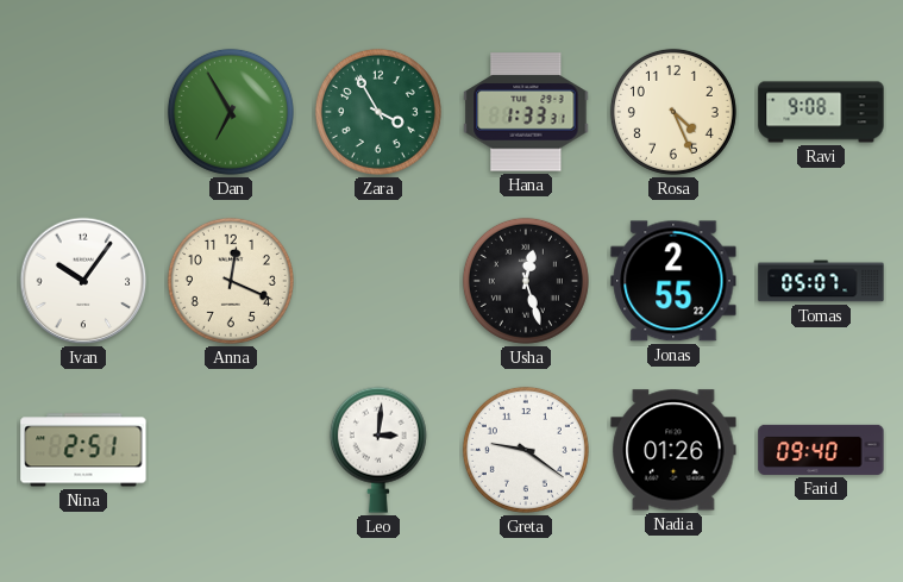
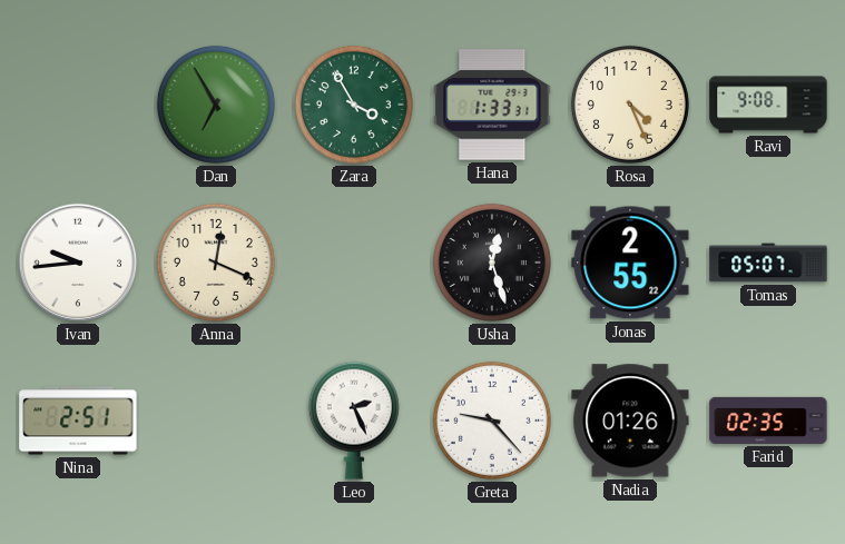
Ivan: 10:06 -> 9:44
Leo: 3:01 -> 2:26
Greta: 9:21 -> 9:23
Farid: 09:40 -> 02:35
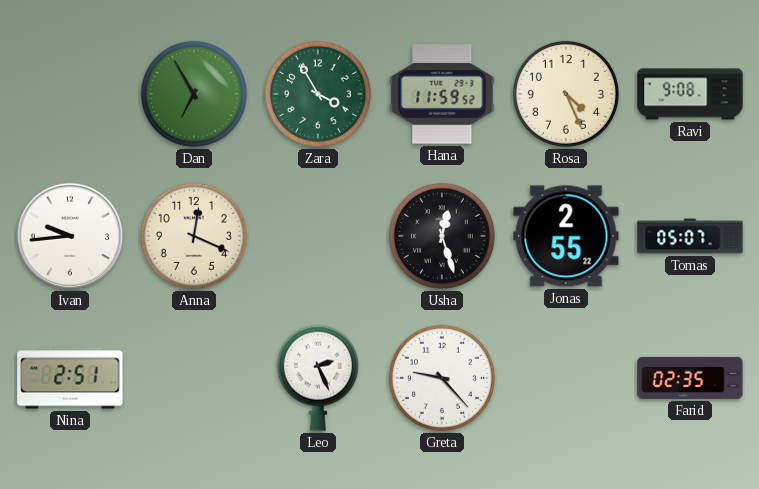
Hana: 1:33 -> 11:59
Nadia: 01:26 -> none
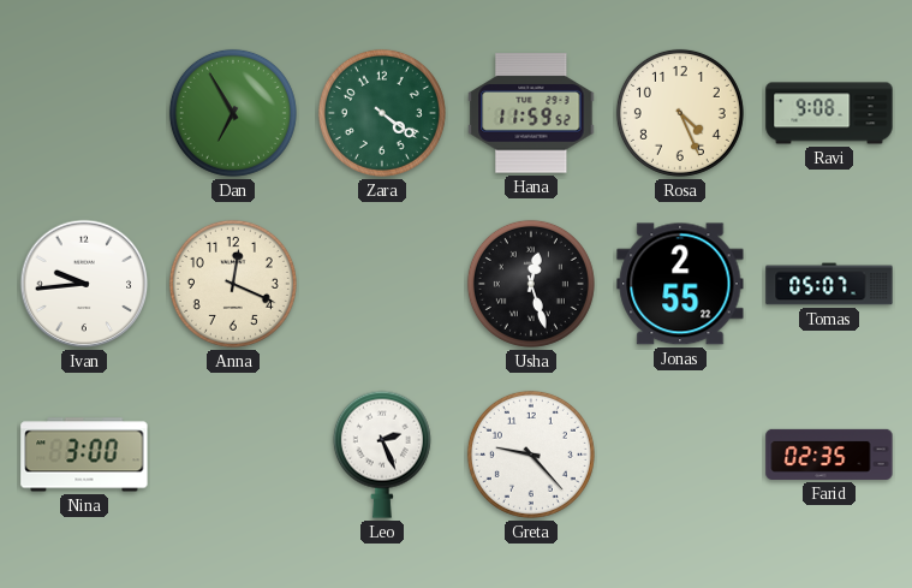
Zara: 3:55 -> 4:21
Nina: 2:51 -> 3:00
